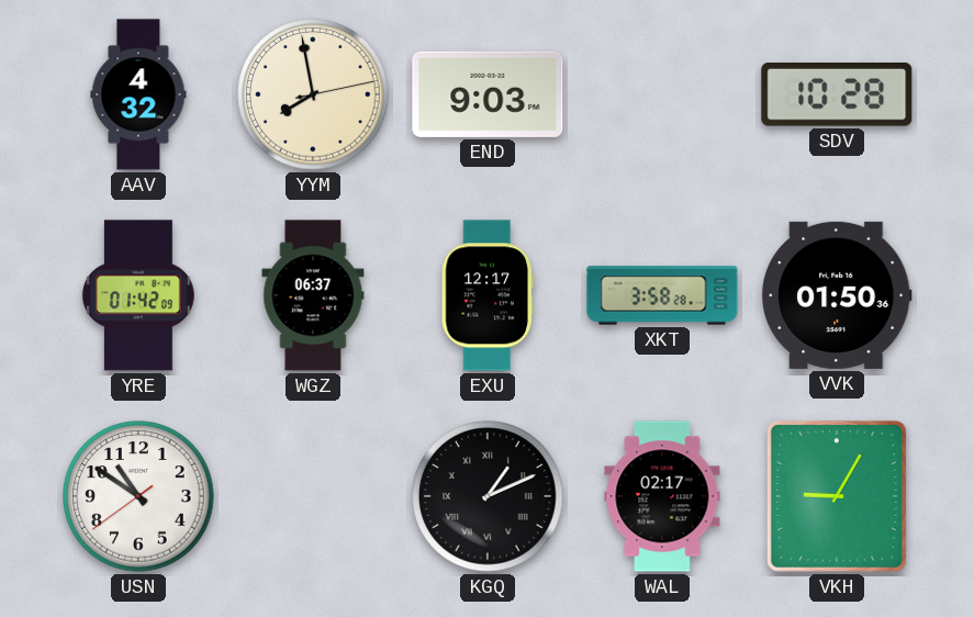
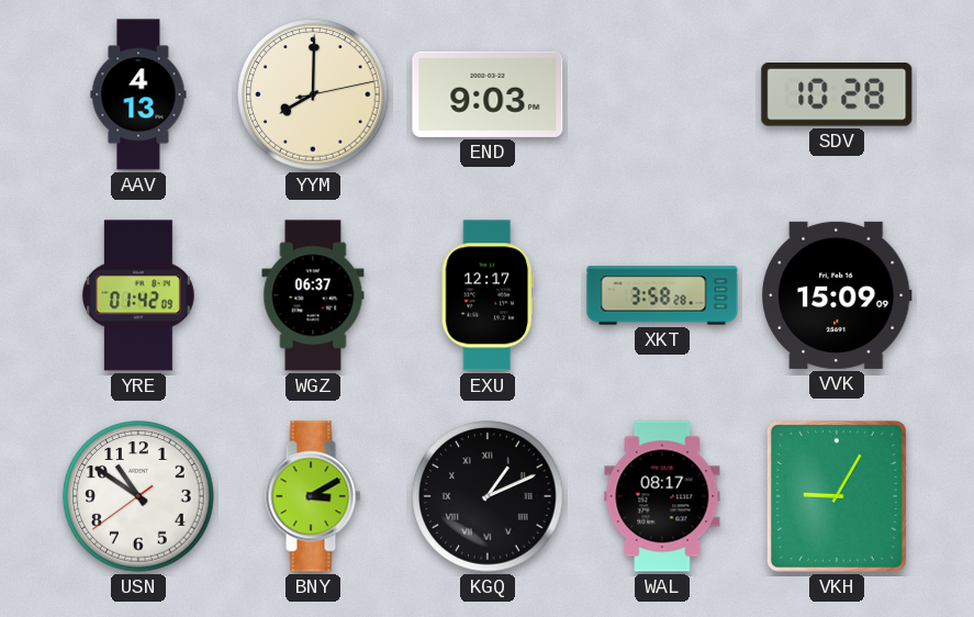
AAV: 4:32 -> 4:13
YYM: 7:58 -> 8:00
VVK: 01:50 -> 15:09
BNY: none -> 3:10
WAL: 02:17 -> 08:17
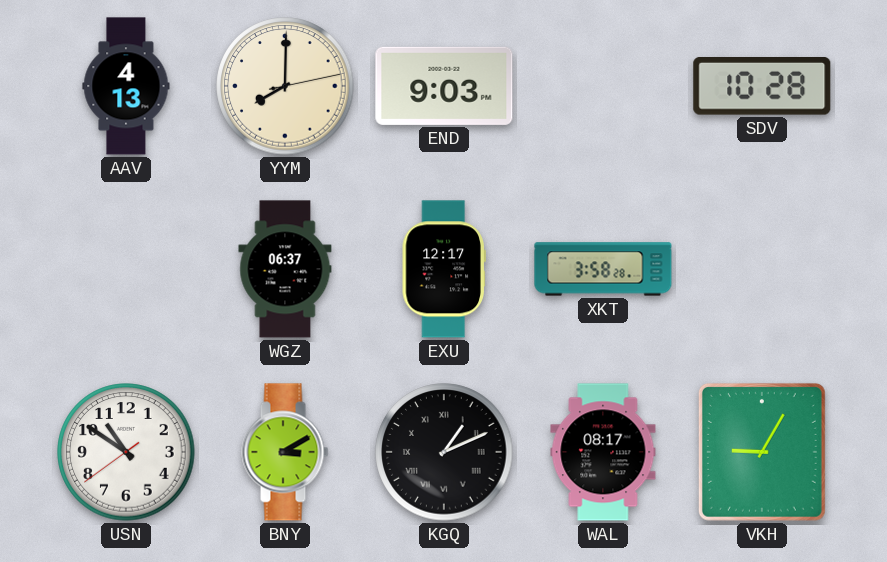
YRE: 01:42 -> none
VVK: 15:09 -> none
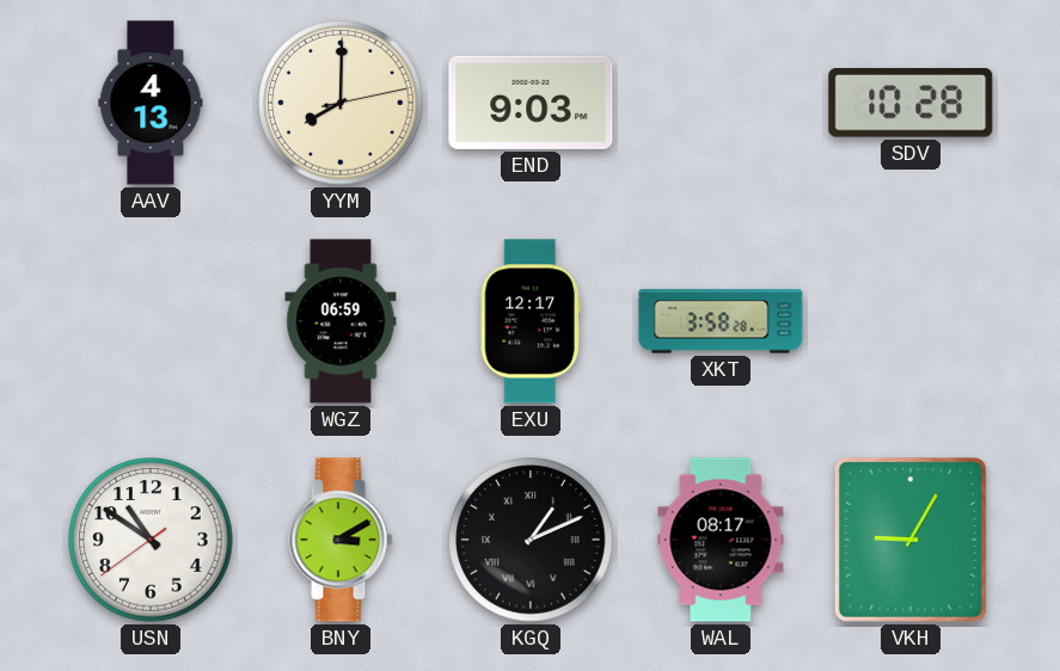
WGZ: 06:37 -> 06:59
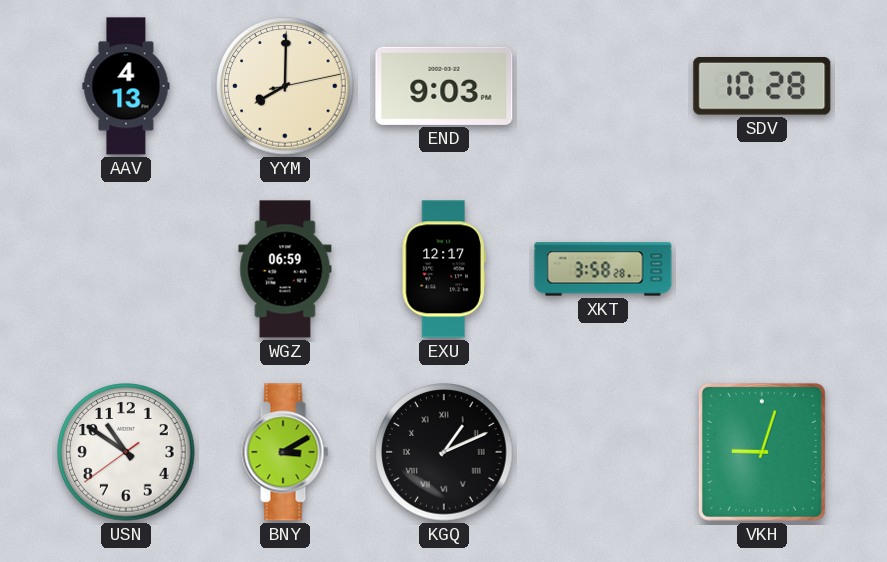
WAL: 08:17 -> none
VKH: 9:05 -> 9:03
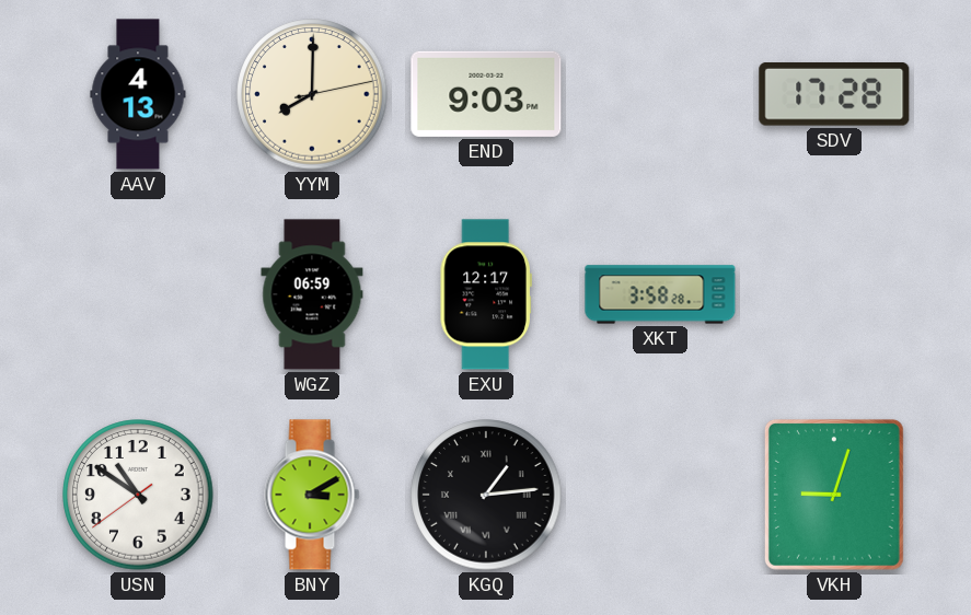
SDV: 10:28 -> 17:28
KGQ: 1:11 -> 1:14
